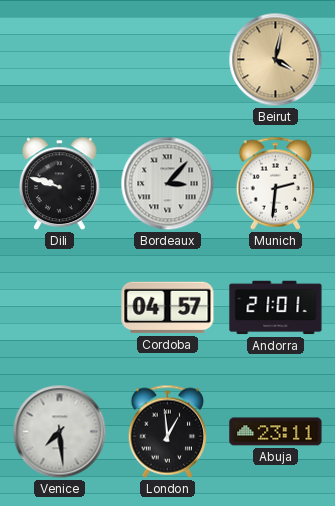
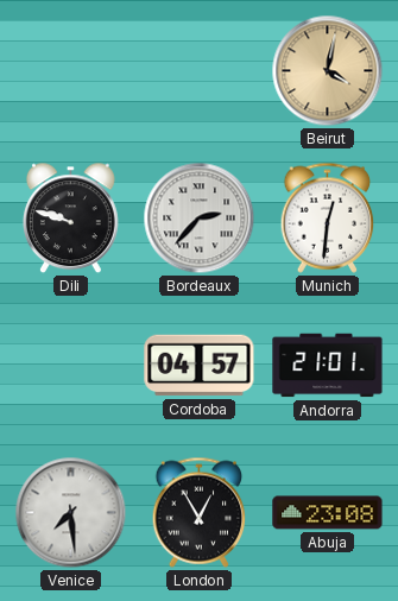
Bordeaux: 3:07 -> 2:37
Munich: 2:31 -> 12:31
London: 12:59 -> 12:55
Abuja: 23:11 -> 23:08
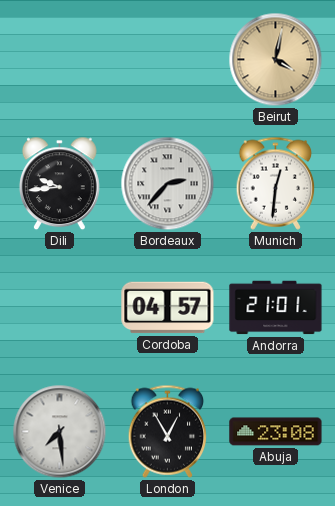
Dili: 9:48 -> 9:44
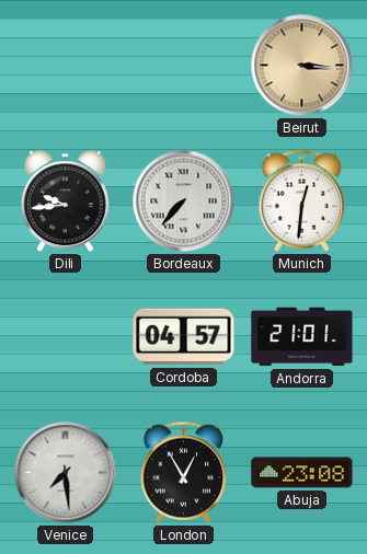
Beirut: 4:02 -> 3:16
Bordeaux: 2:37 -> 7:37
